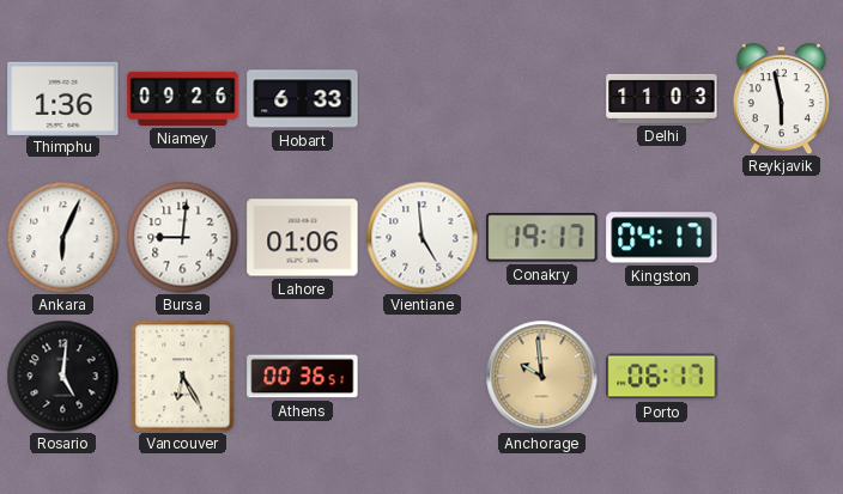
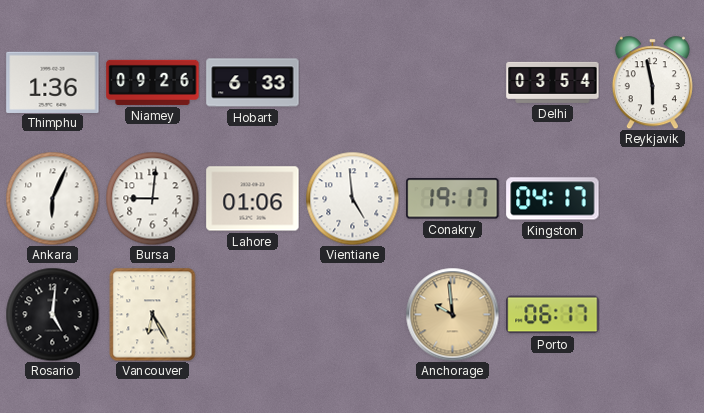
Delhi: 11:03 -> 03:54
Athens: 00:36 -> none
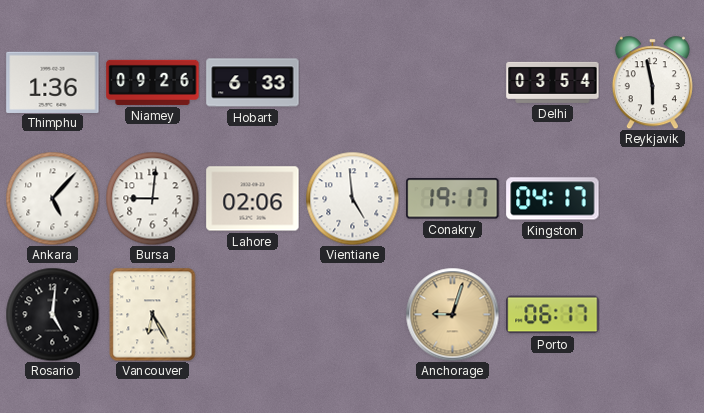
Ankara: 6:04 -> 5:07
Lahore: 01:06 -> 02:06
Anchorage: 9:59 -> 9:03
